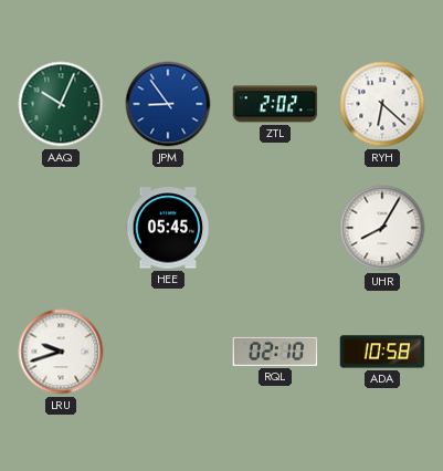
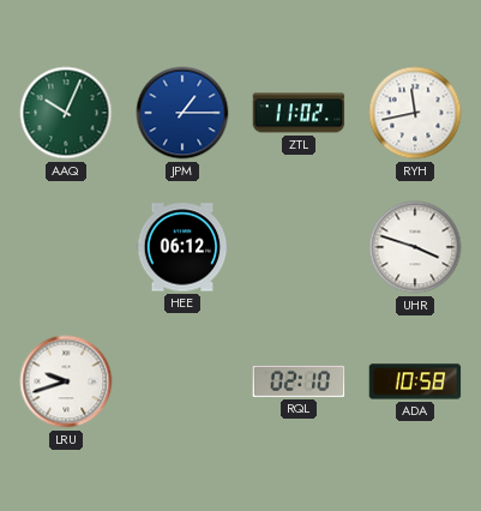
JPM: 8:54 -> 1:15
ZTL: 2:02 -> 11:02
RYH: 6:22 -> 11:43
HEE: 05:45 -> 06:12
UHR: 8:05 -> 3:48
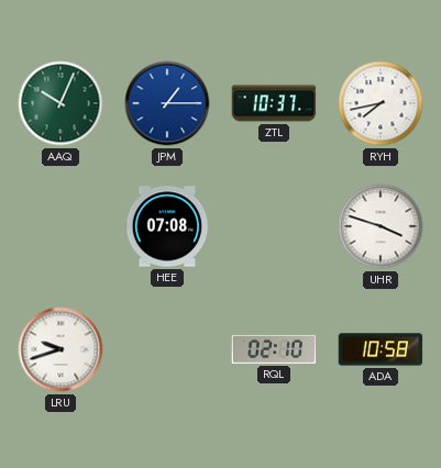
ZTL: 11:02 -> 10:37
RYH: 11:43 -> 7:43
HEE: 06:12 -> 07:08
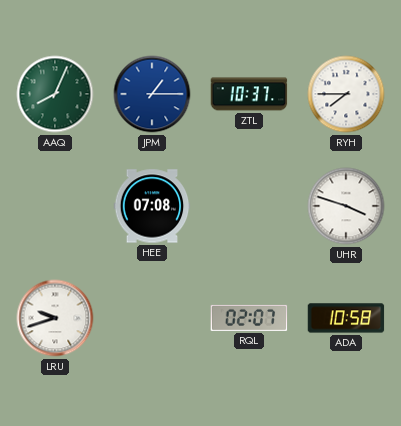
AAQ: 10:04 -> 8:04
RYH: 7:43 -> 7:45
RQL: 02:10 -> 02:07
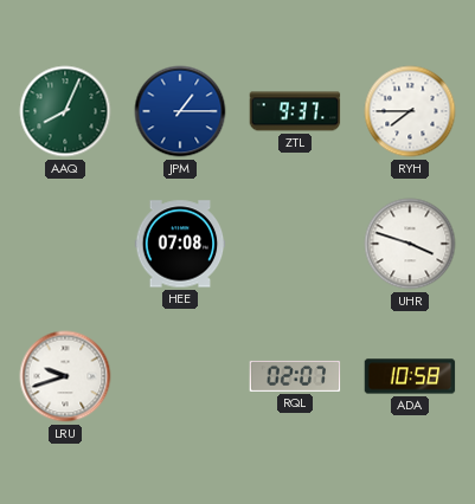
ZTL: 10:37 -> 9:37
